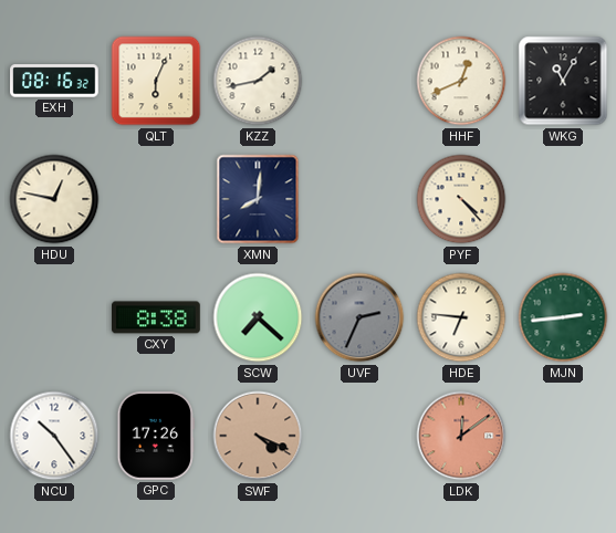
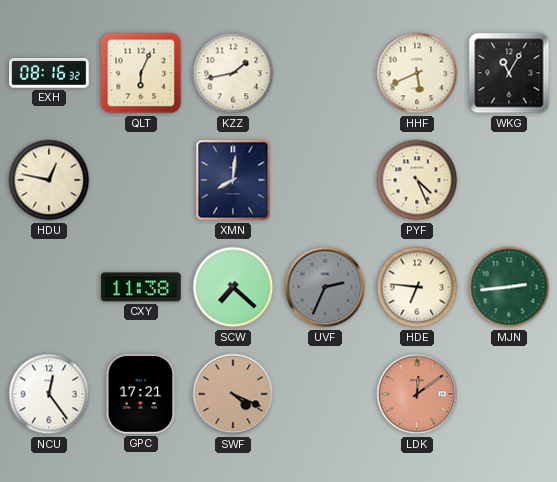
HHF: 12:41 -> 5:41
PYF: 4:23 -> 4:26
CXY: 8:38 -> 11:38
NCU: 10:24 -> 12:24
GPC: 17:26 -> 17:21
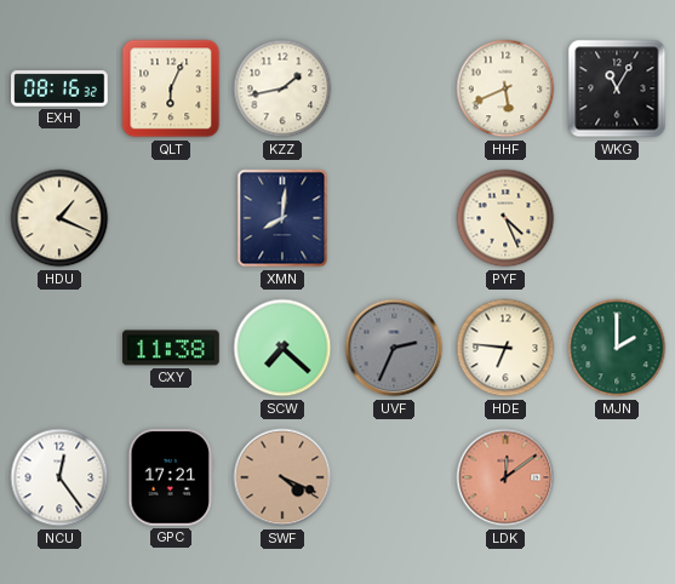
HDU: 12:47 -> 1:19
MJN: 2:44 -> 2:00
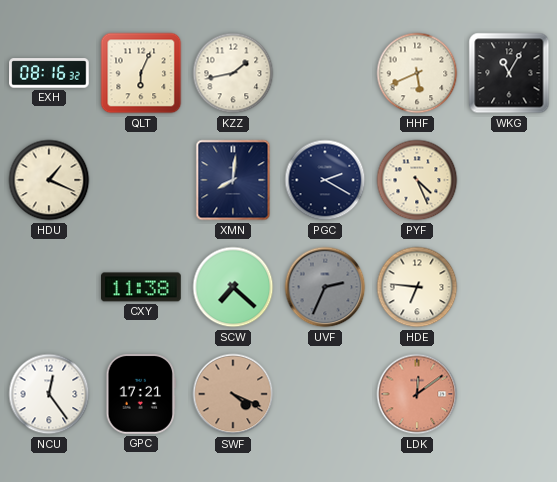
PGC: none -> 2:20
MJN: 2:00 -> none
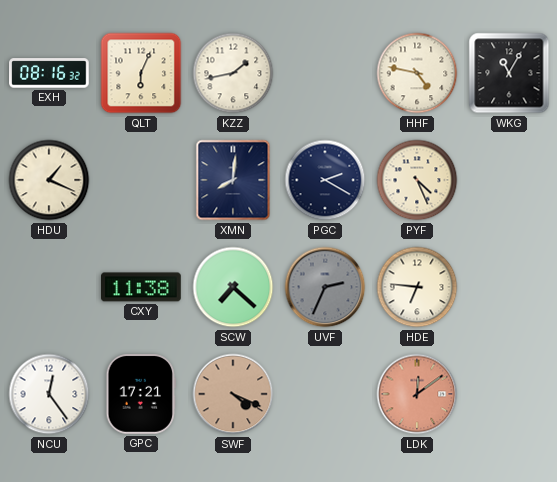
HHF: 5:41 -> 4:47
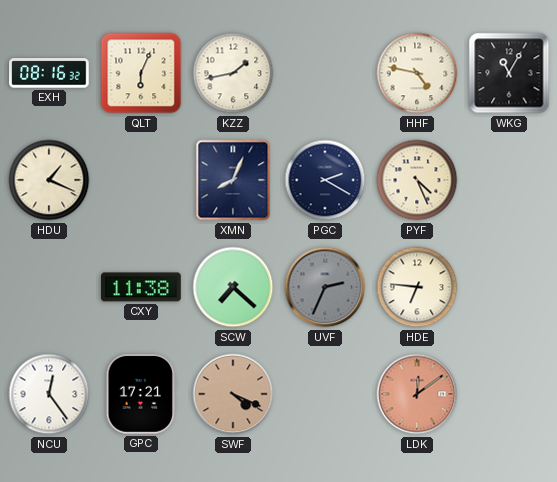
XMN: 8:01 -> 8:04
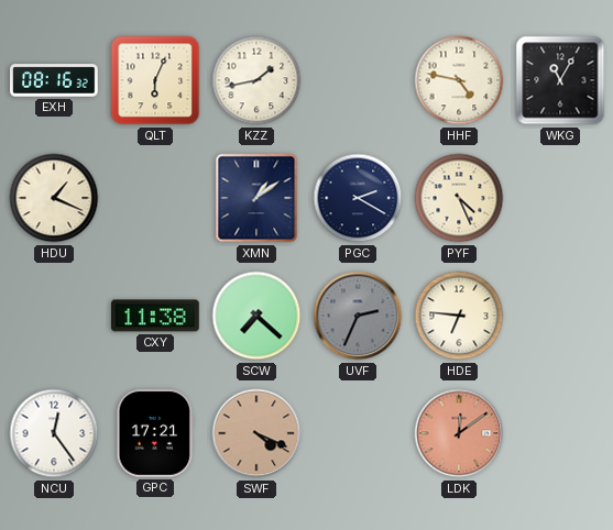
XMN: 8:04 -> 1:09
